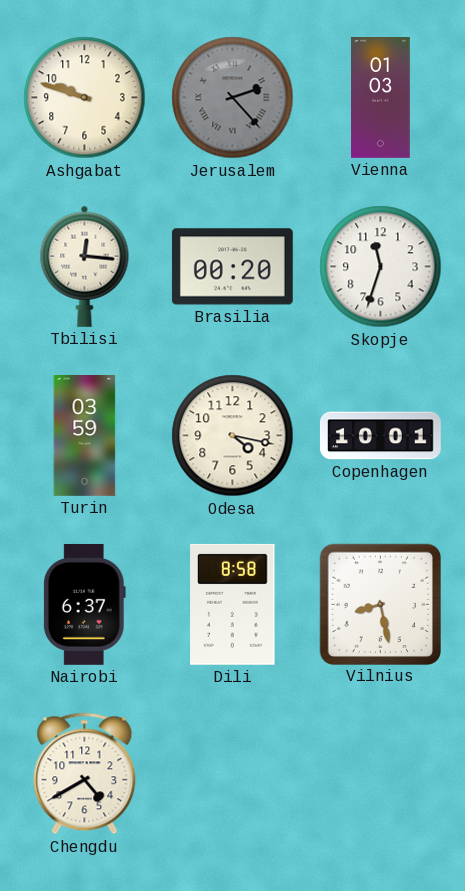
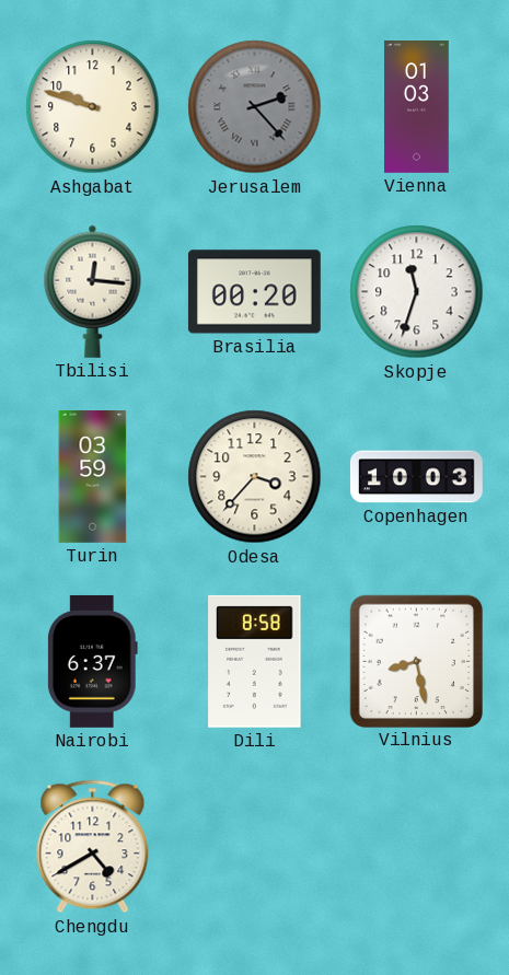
Odesa: 4:17 -> 3:37
Copenhagen: 10:01 -> 10:03
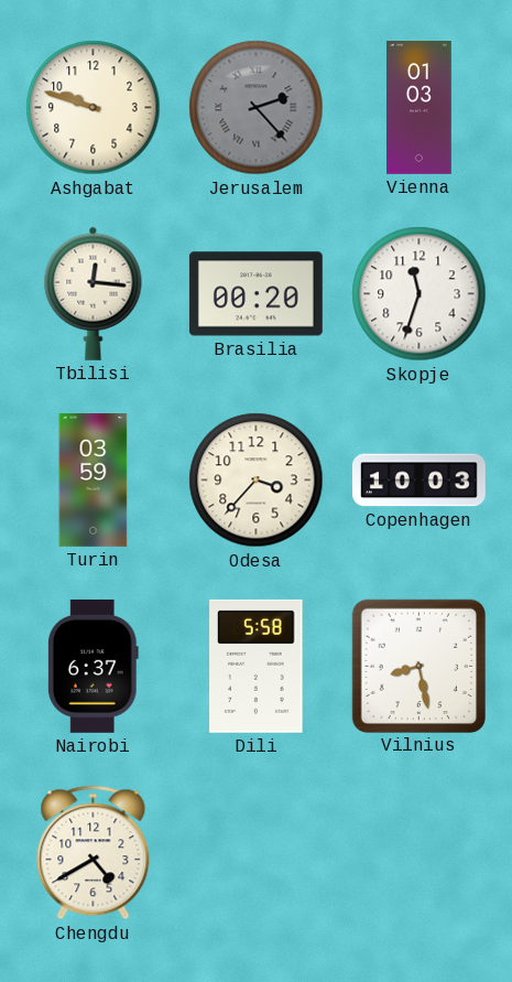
Dili: 8:58 -> 5:58
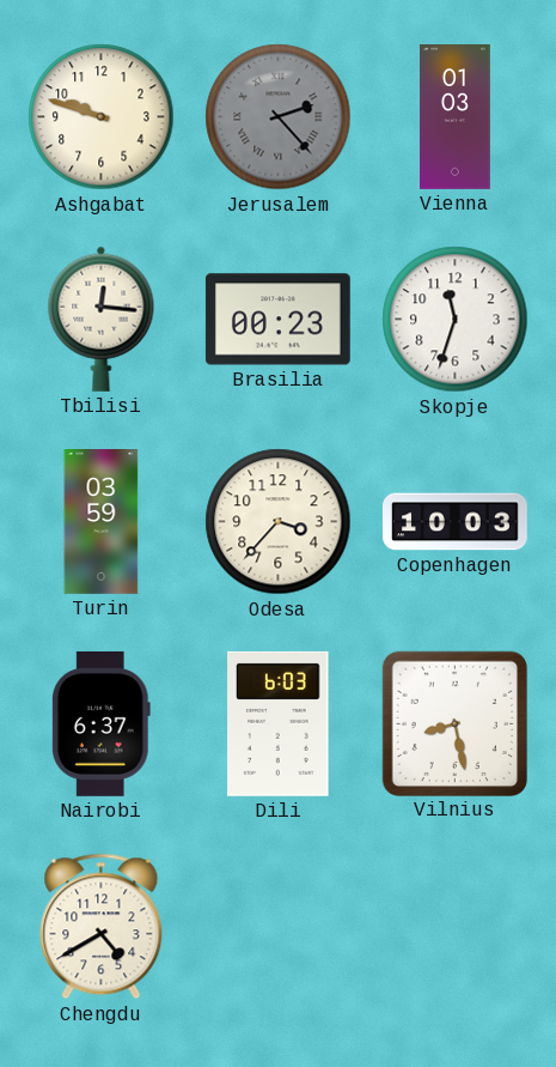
Brasilia: 00:20 -> 00:23
Dili: 5:58 -> 6:03
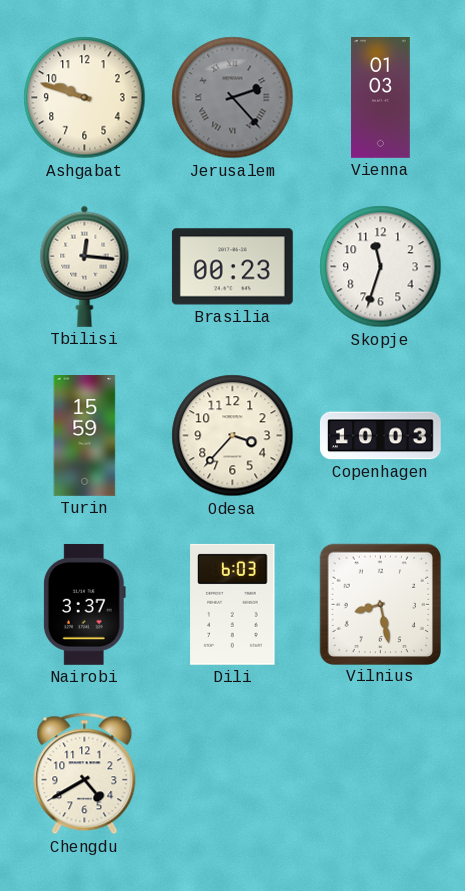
Turin: 03:59 -> 15:59
Nairobi: 6:37 -> 3:37
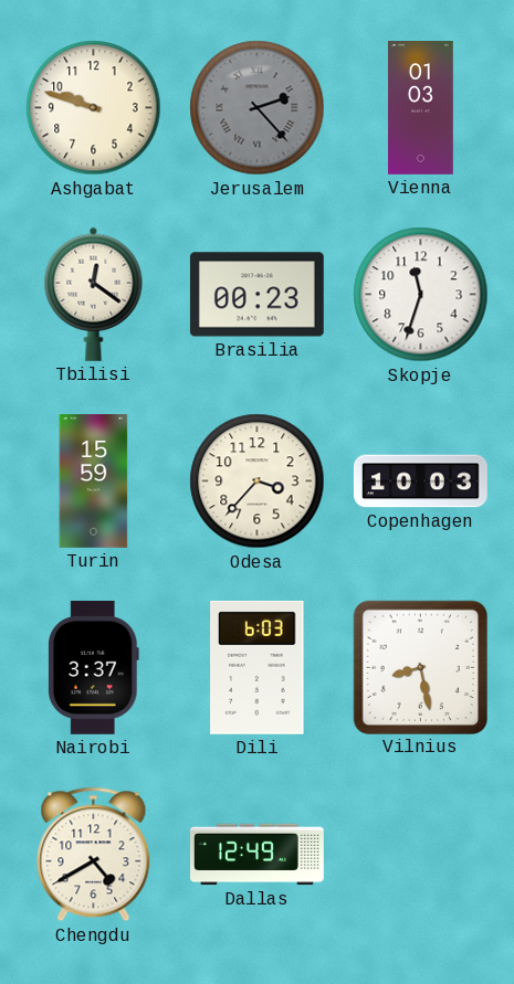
Tbilisi: 12:16 -> 12:21
Dallas: none -> 12:49
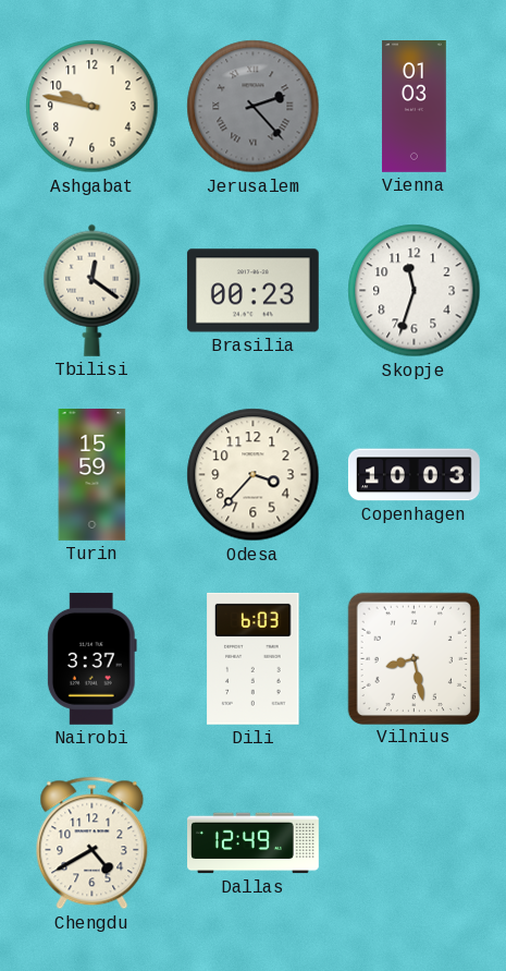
Ashgabat: 9:48 -> 9:47
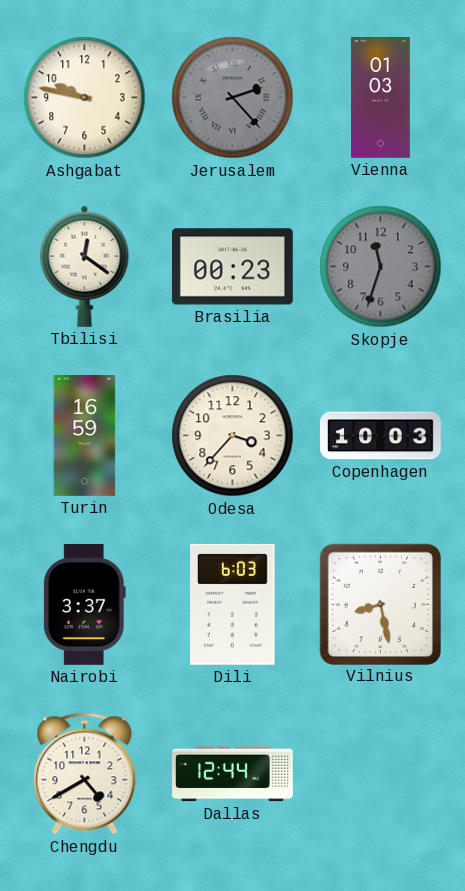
Skopje dial: white -> grey
Turin: 15:59 -> 16:59
Dallas: 12:49 -> 12:44
